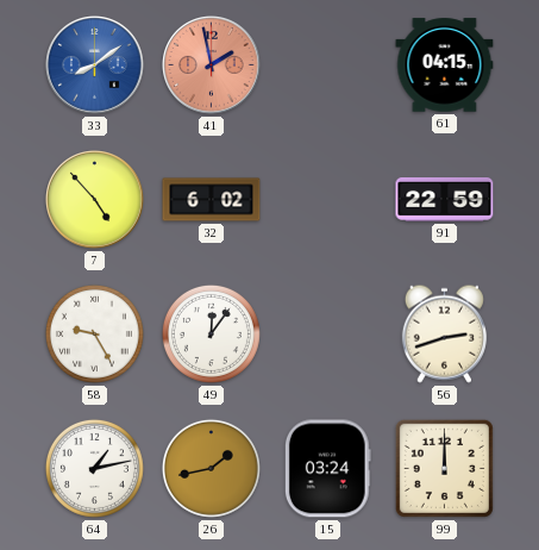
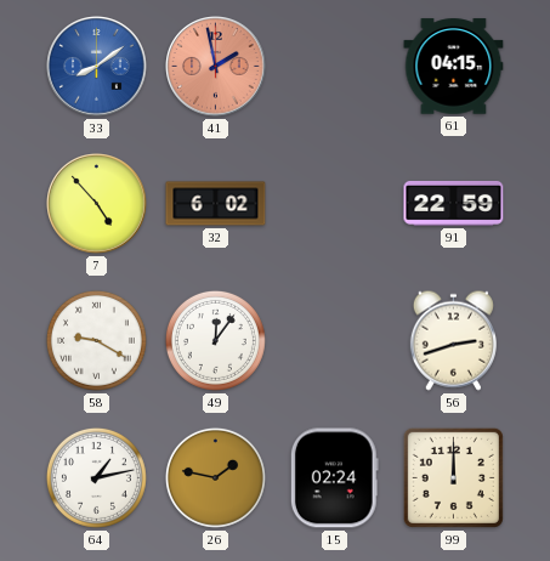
58: 9:25 -> 9:20
26: 1:43 -> 1:47
15: 03:24 -> 02:24
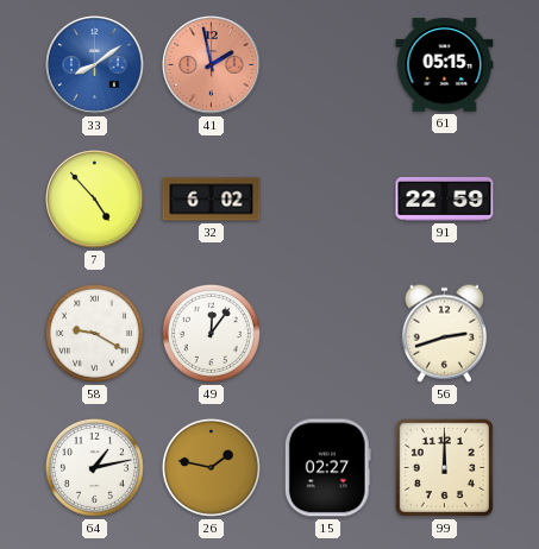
61: 04:15 -> 05:15
15: 02:24 -> 02:27
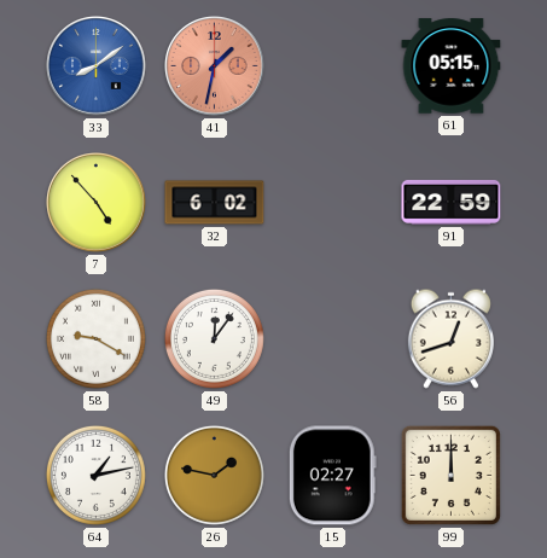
41: 1:58 -> 1:32
56: 2:42 -> 12:42
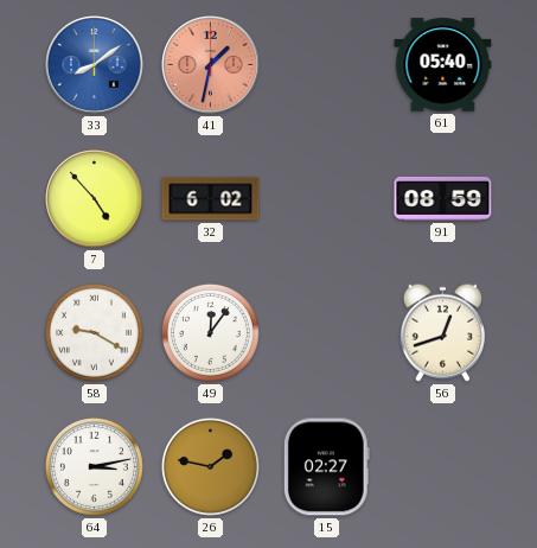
61: 05:15 -> 05:40
91: 22:59 -> 08:59
64: 1:13 -> 3:13
99: 12:00 -> none
